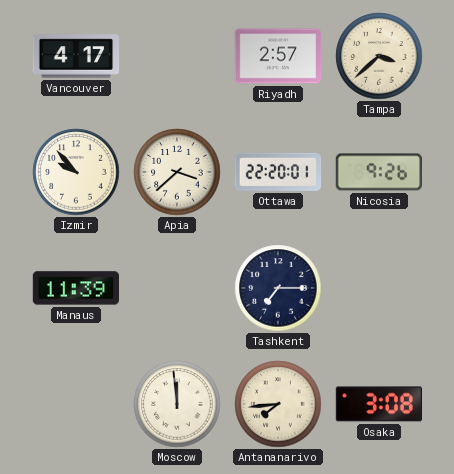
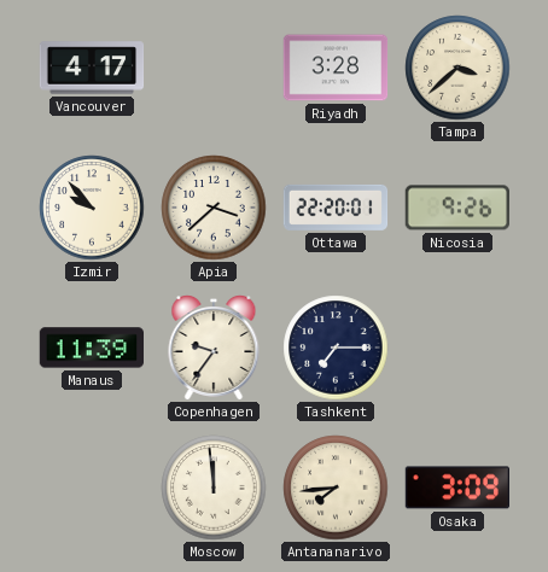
Riyadh: 2:57 -> 3:28
Copenhagen: none -> 9:36
Osaka: 3:08 -> 3:09
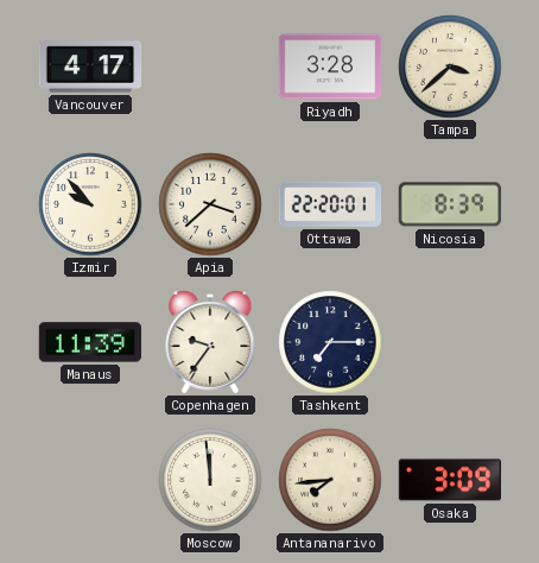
Nicosia: 9:26 -> 8:39
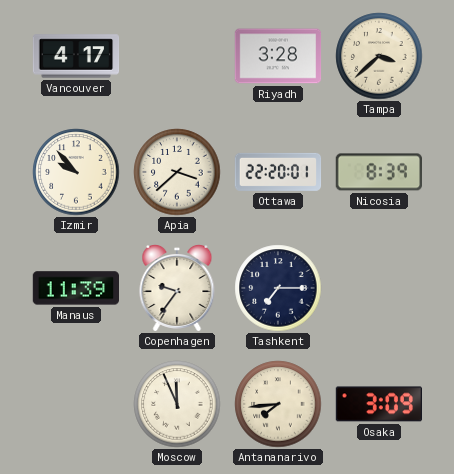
Moscow: 11:59 -> 11:56
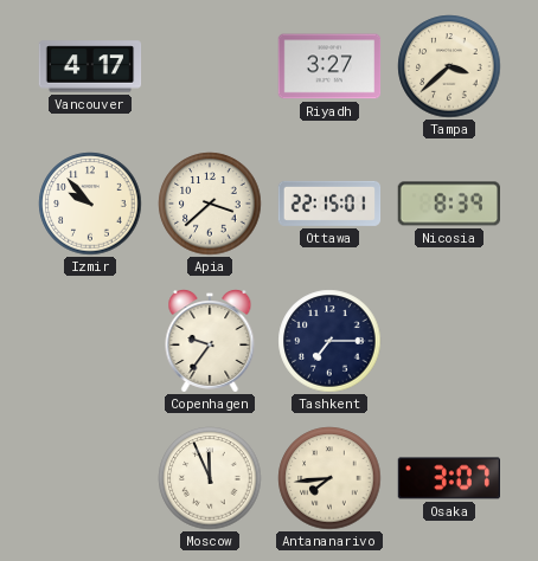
Riyadh: 3:28 -> 3:27
Ottawa: 22:20 -> 22:15
Manaus: 11:39 -> none
Osaka: 3:09 -> 3:07
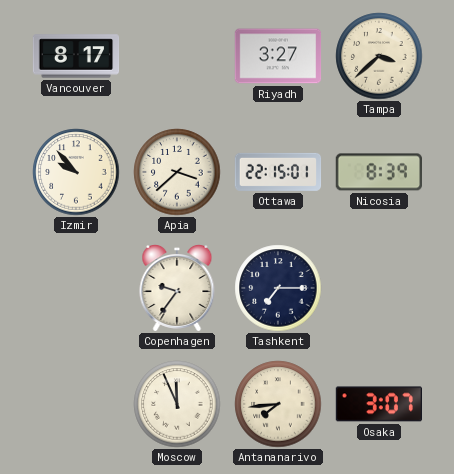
Vancouver: 4:17 -> 8:17
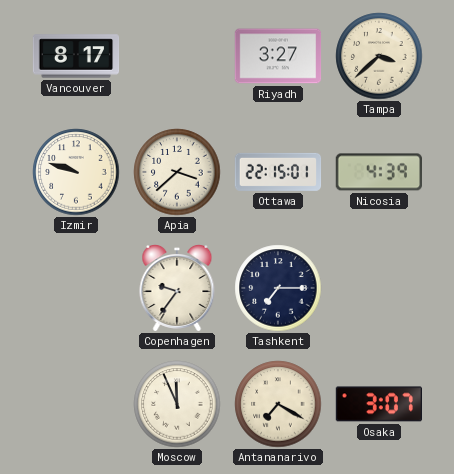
Izmir: 9:53 -> 9:48
Nicosia: 8:39 -> 4:39
Antananarivo: 7:44 -> 7:20
